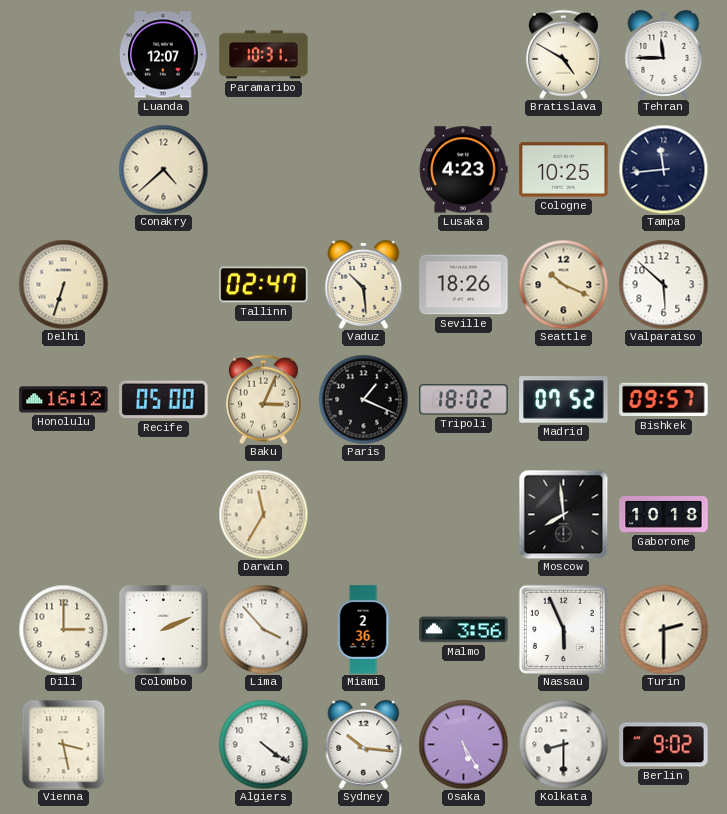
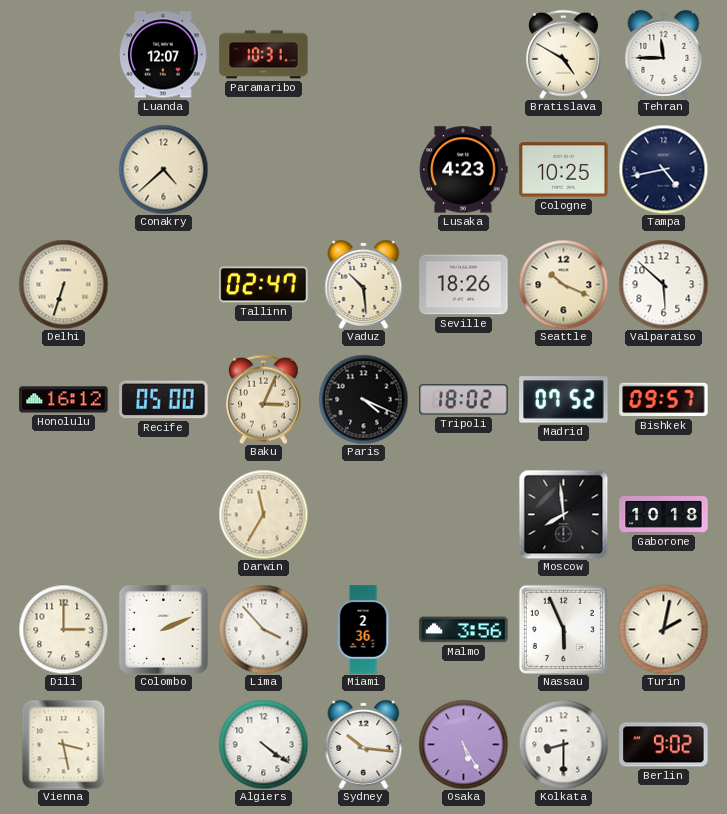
Tampa: 11:44 -> 4:43
Paris: 1:19 -> 4:19
Turin: 2:30 -> 2:02
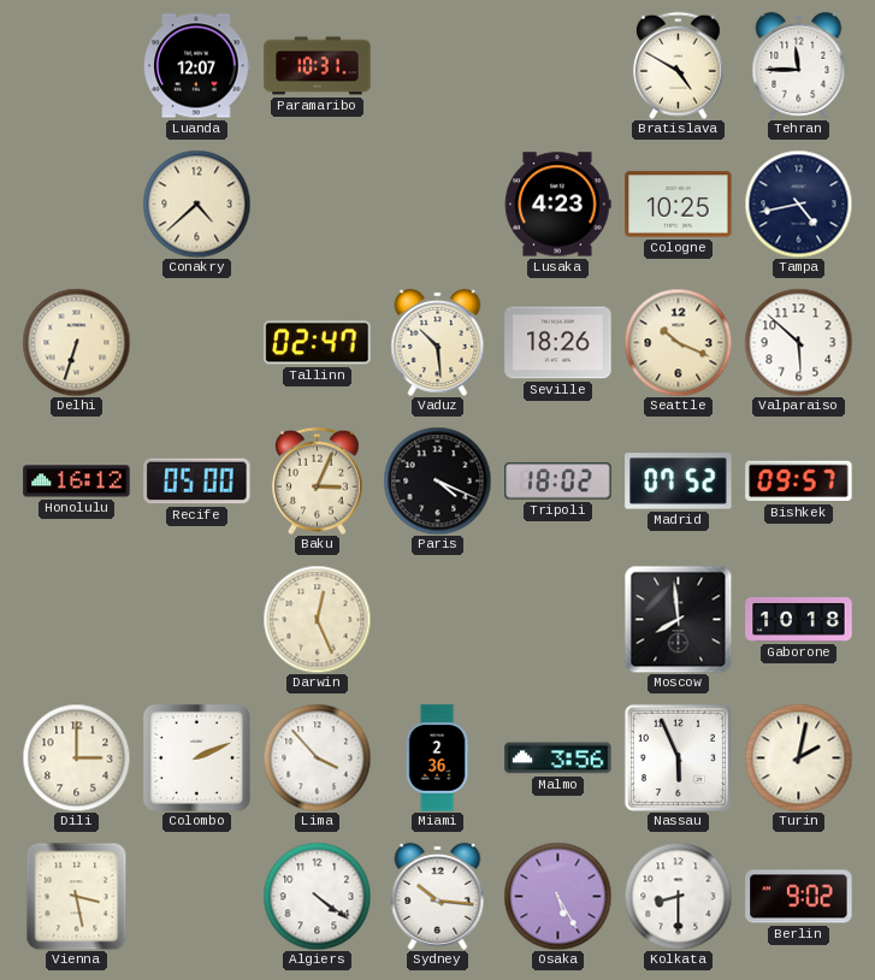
Darwin: 11:35 -> 12:26
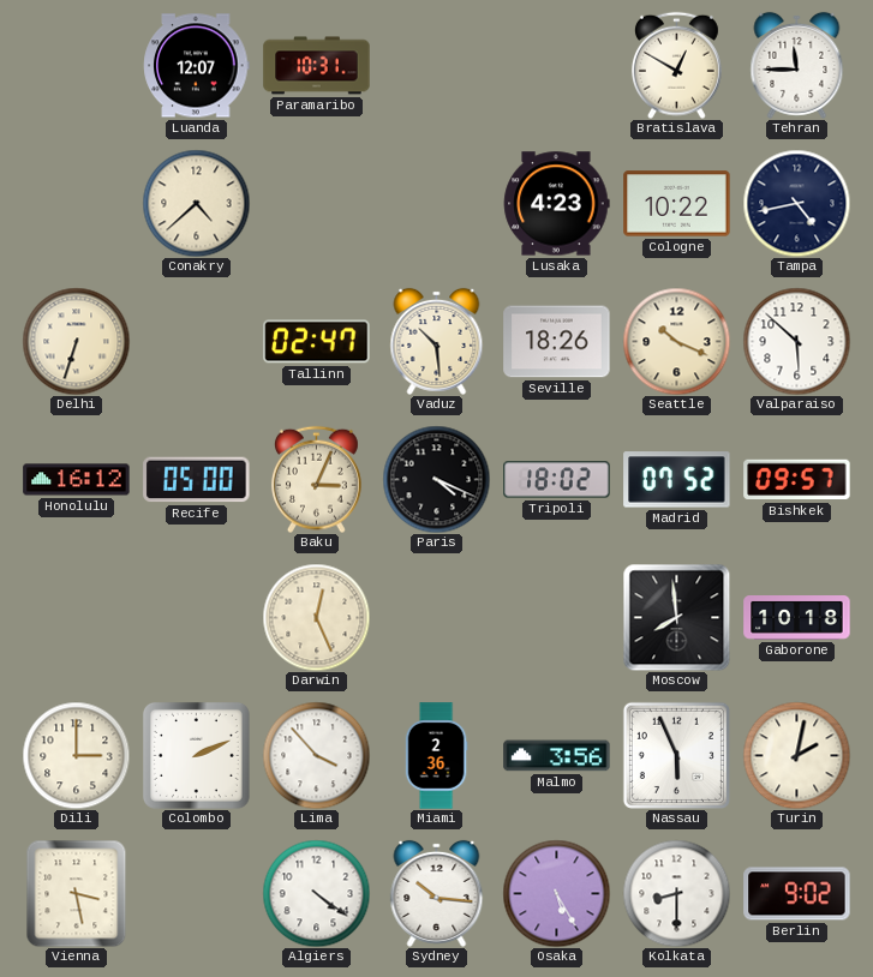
Bratislava: 4:50 -> 12:50
Cologne: 10:25 -> 10:22
